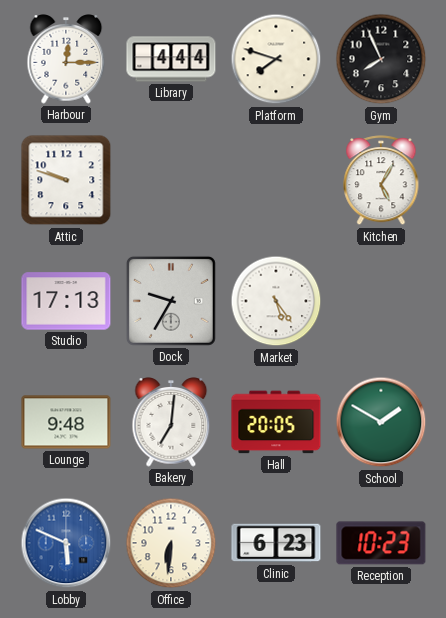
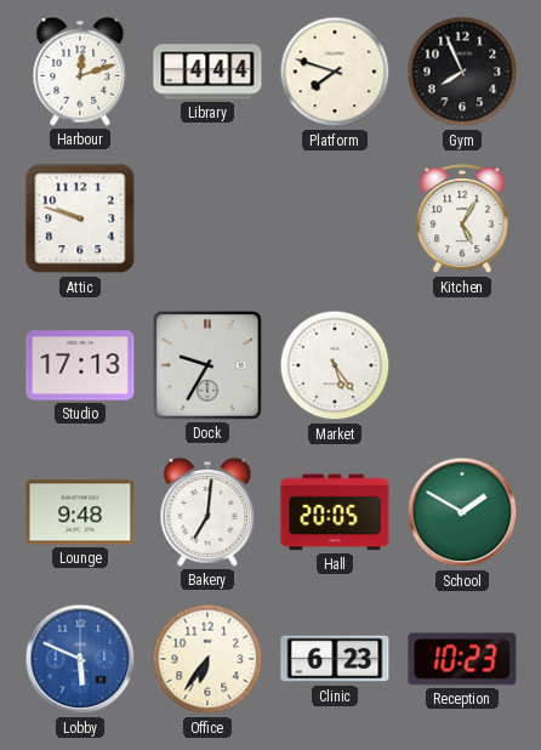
Harbour: 12:15 -> 12:12
Office: 6:31 -> 6:36
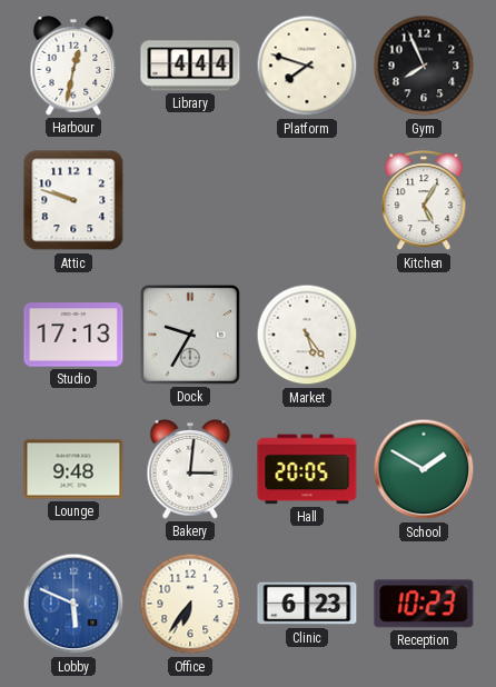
Harbour: 12:12 -> 12:32
Bakery: 7:01 -> 3:01
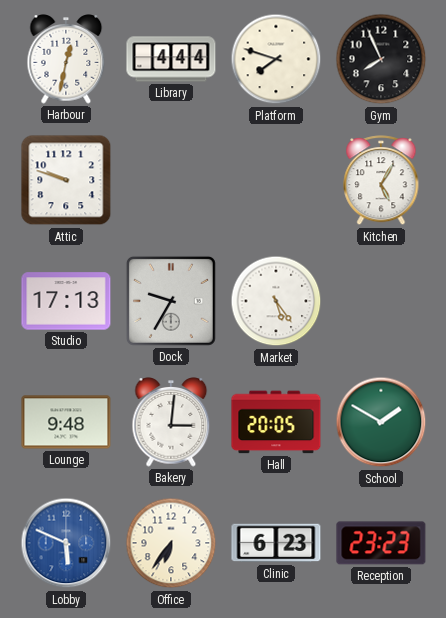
Reception: 10:23 -> 23:23
